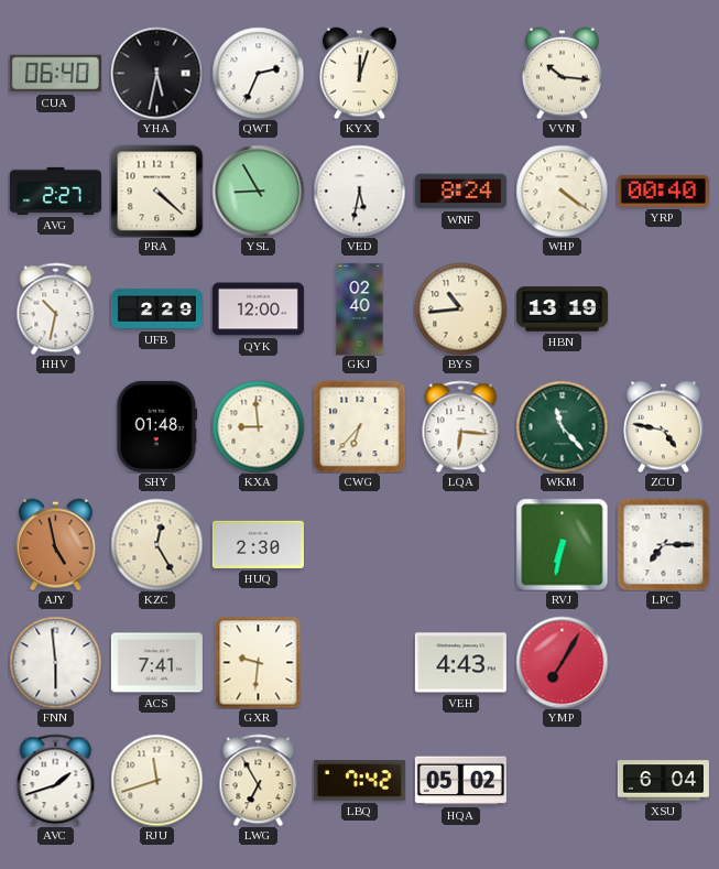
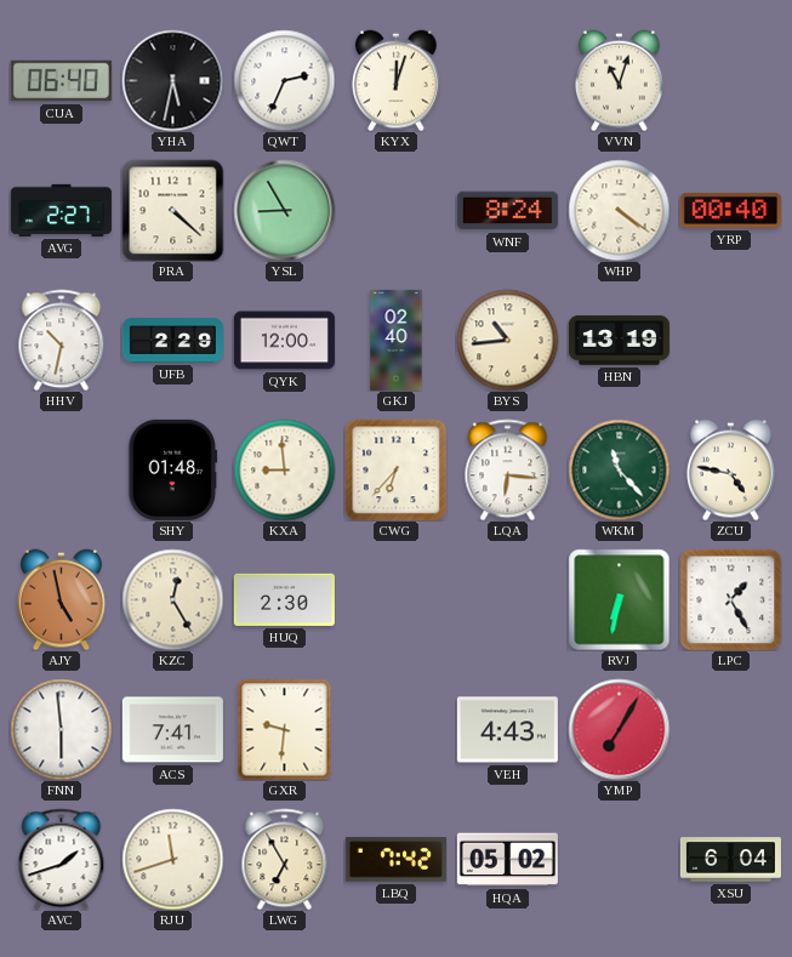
VVN: 10:16 -> 11:03
VED: 5:32 -> none
LPC: 7:15 -> 1:25
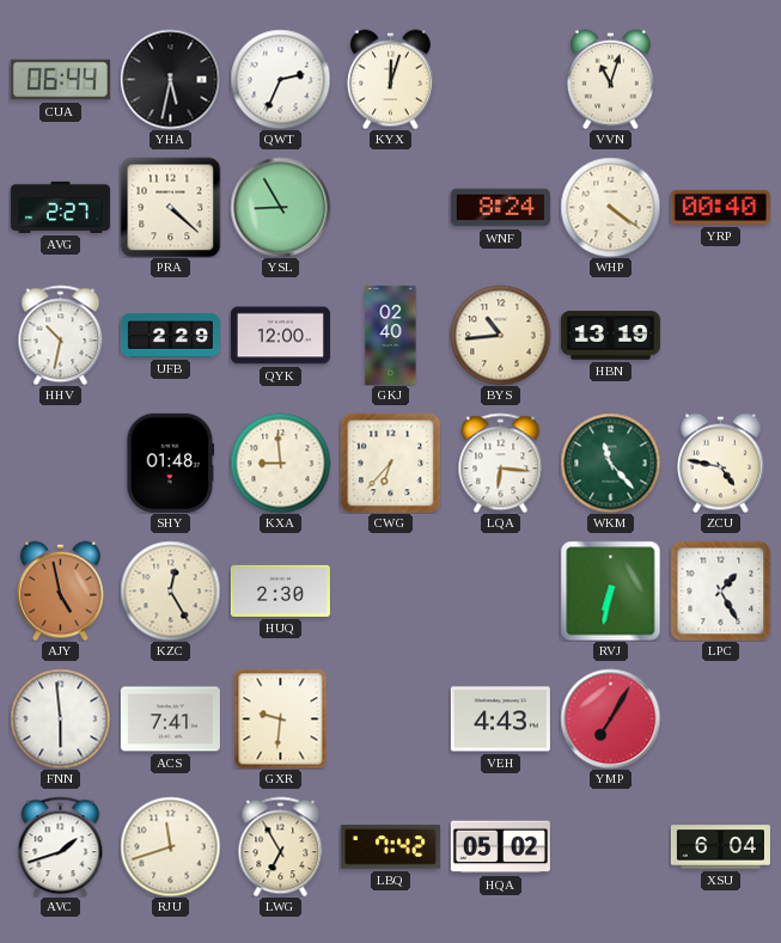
CUA: 06:40 -> 06:44
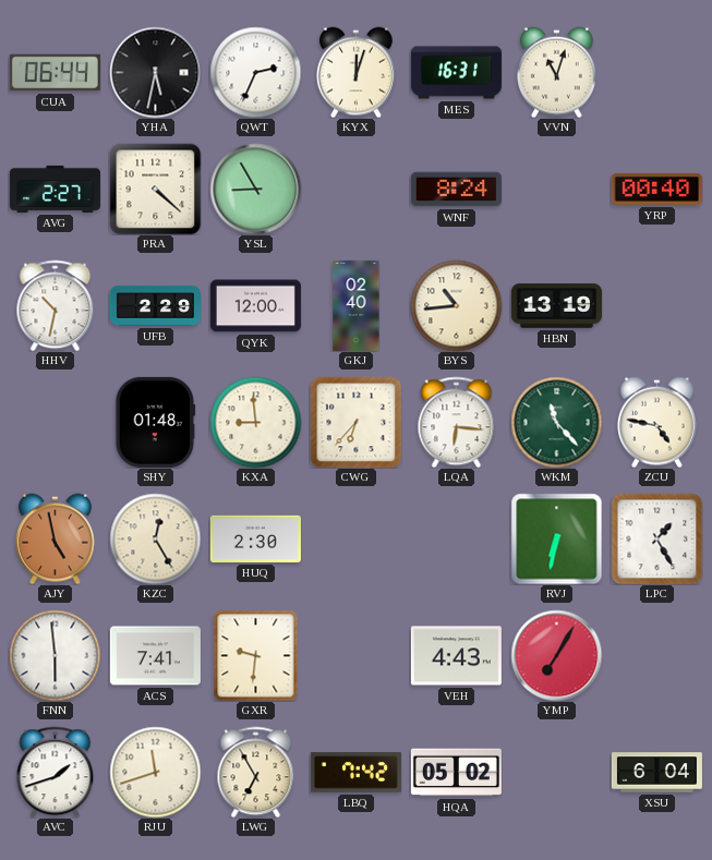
MES: none -> 16:31
WHP: 4:21 -> none
